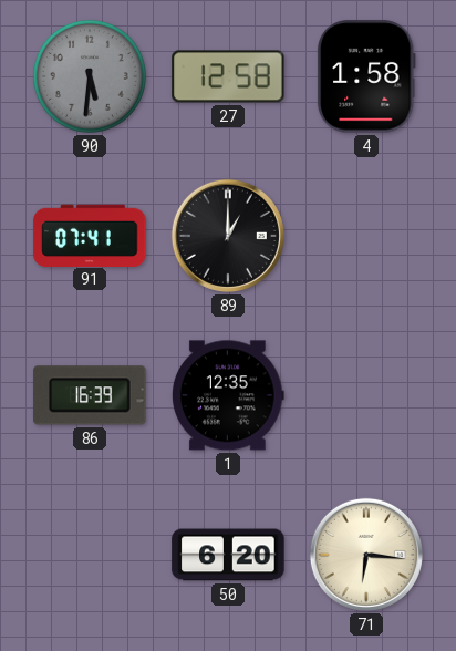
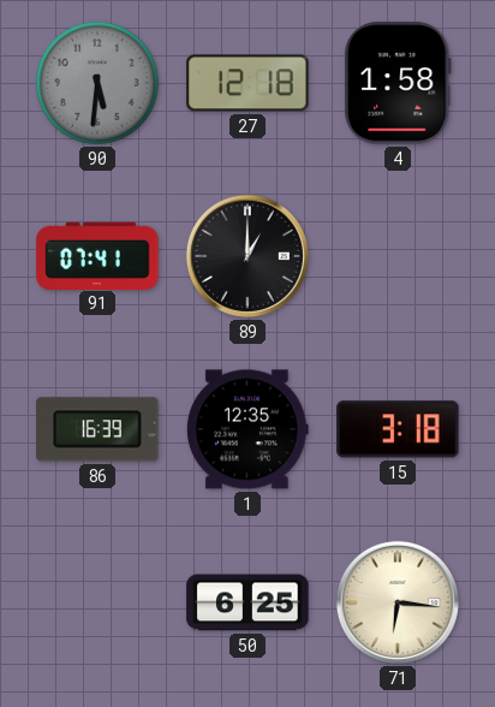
27: 12:58 -> 12:18
15: none -> 3:18
50: 6:20 -> 6:25
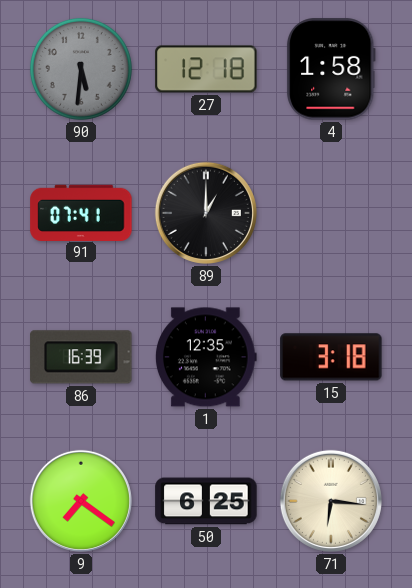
9: none -> 7:21
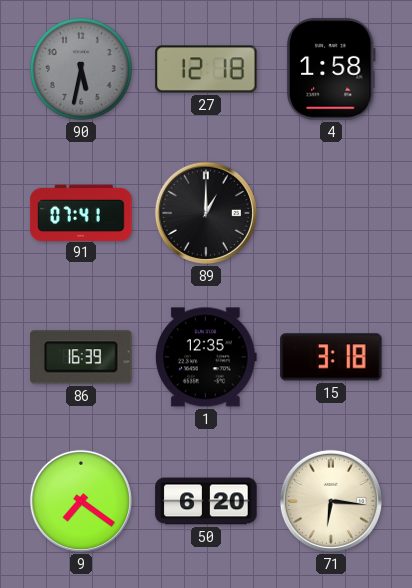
90: 5:31 -> 5:32
50: 6:25 -> 6:20
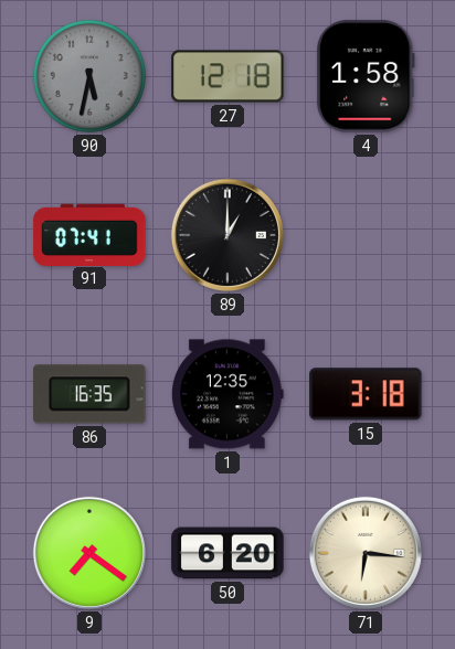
86: 16:39 -> 16:35
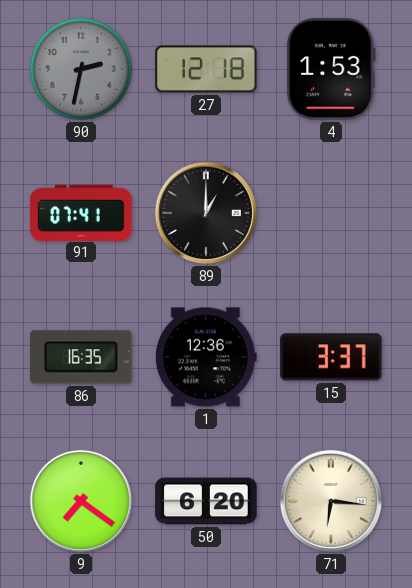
90: 5:32 -> 2:32
4: 1:58 -> 1:53
1: 12:35 -> 12:36
15: 3:18 -> 3:37
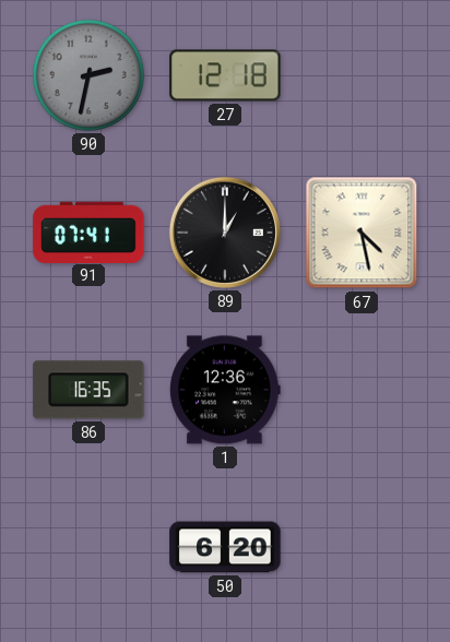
4: 1:53 -> none
67: none -> 4:28
15: 3:37 -> none
9: 7:21 -> none
71: 6:16 -> none
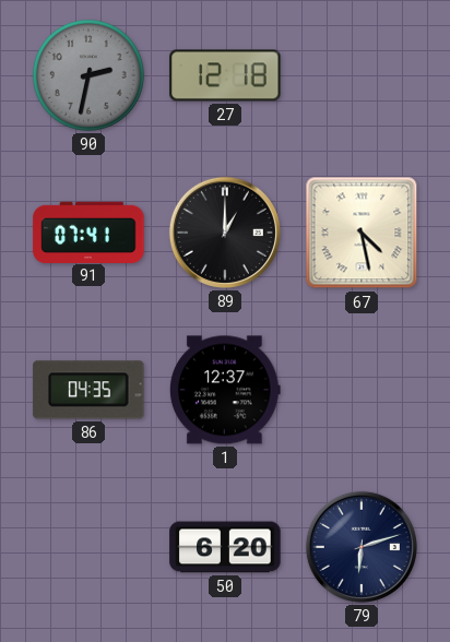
86: 16:35 -> 04:35
1: 12:36 -> 12:37
79: none -> 6:12
